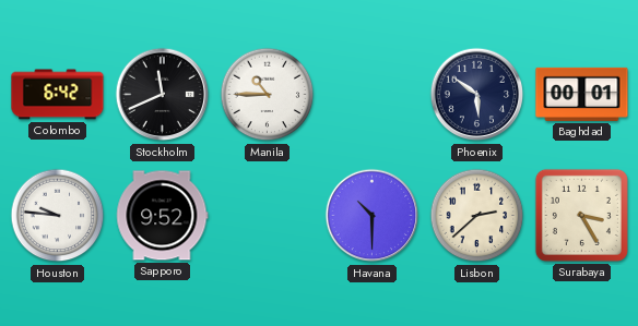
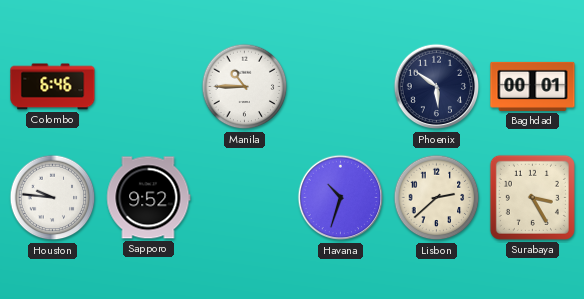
Colombo: 6:42 -> 6:46
Stockholm: 11:41 -> none
Havana: 10:30 -> 10:33
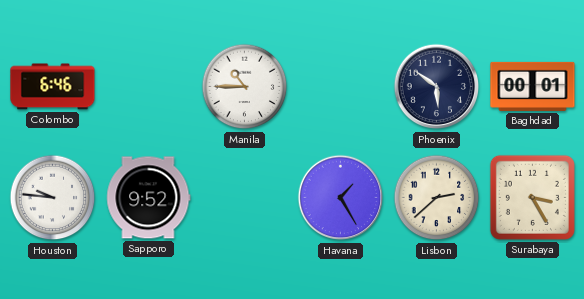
Havana: 10:33 -> 1:25
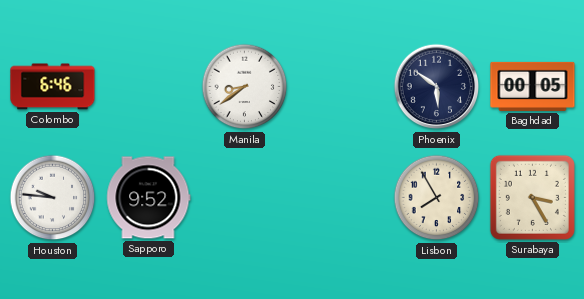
Manila: 10:45 -> 8:39
Baghdad: 00:01 -> 00:05
Havana: 1:25 -> none
Lisbon: 2:38 -> 7:55
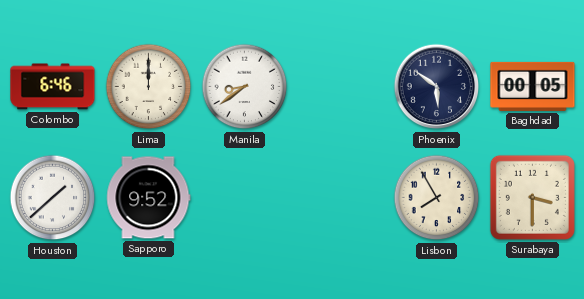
Lima: none -> 12:00
Houston: 9:46 -> 1:38
Surabaya: 3:25 -> 3:30
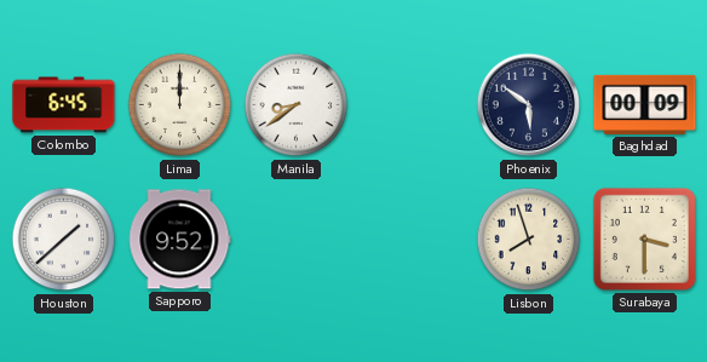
Colombo: 6:46 -> 6:45
Baghdad: 00:05 -> 00:09
Lisbon: 7:55 -> 7:57
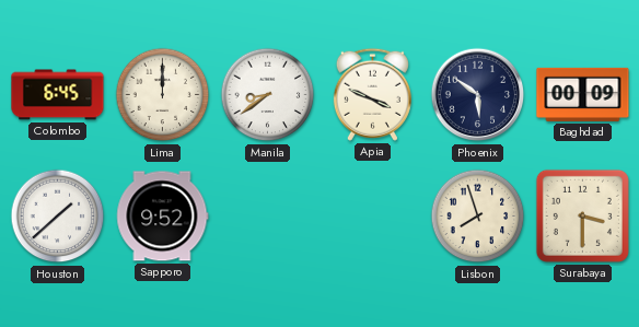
Apia: none -> 3:49
